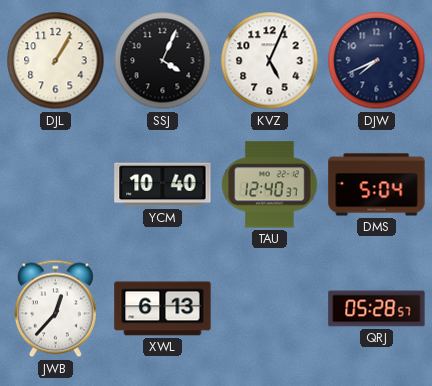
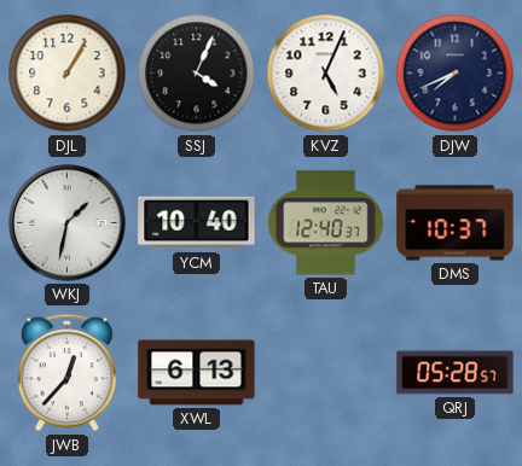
WKJ: none -> 1:32
DMS: 5:04 -> 10:37
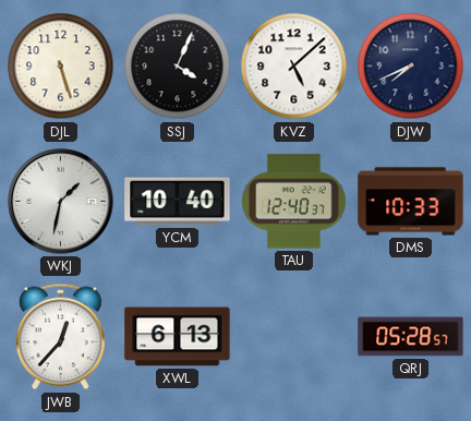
DJL: 1:05 -> 5:27
KVZ: 5:04 -> 5:08
DMS: 10:37 -> 10:33
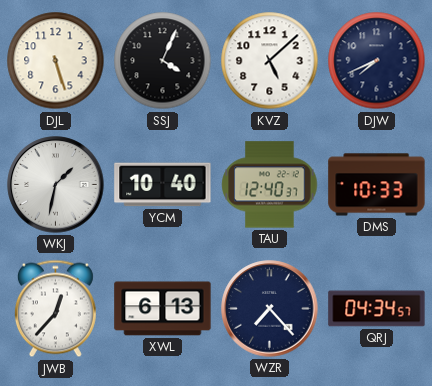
WZR: none -> 7:23
QRJ: 05:28 -> 04:34
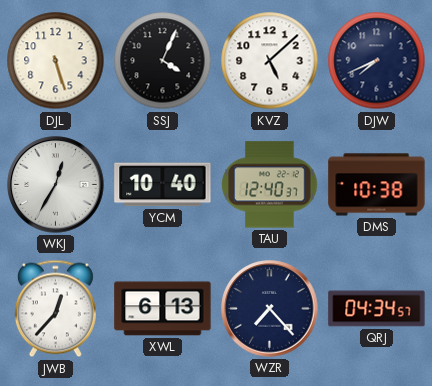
WKJ: 1:32 -> 12:35
DMS: 10:33 -> 10:38
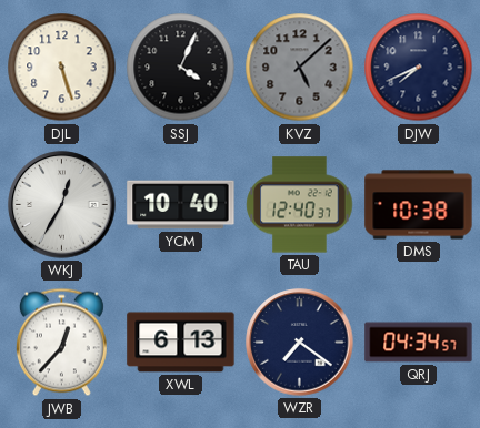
KVZ dial: white -> grey
WZR: 7:23 -> 7:21
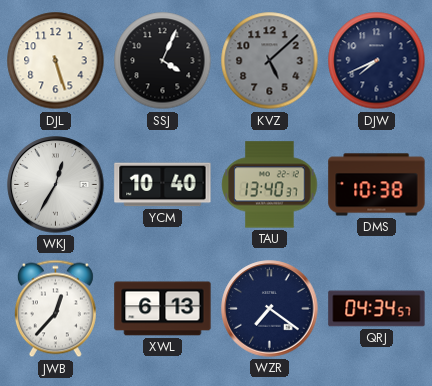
TAU: 12:40 -> 13:40
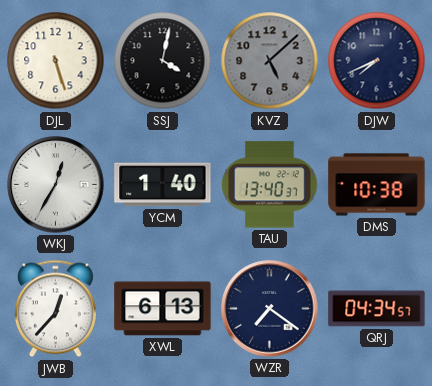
SSJ: 4:04 -> 4:02
YCM: 10:40 -> 1:40
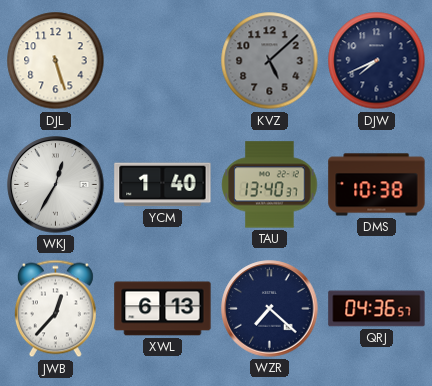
SSJ: 4:02 -> none
WZR: 7:21 -> 7:22
QRJ: 04:34 -> 04:36
